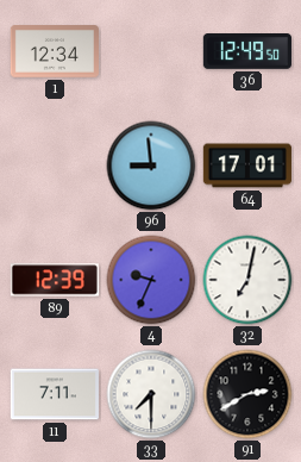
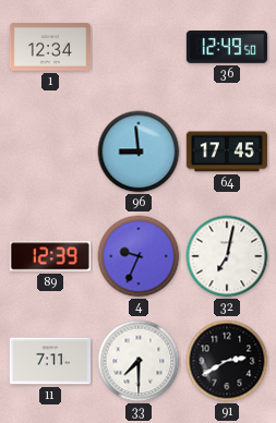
64: 17:01 -> 17:45
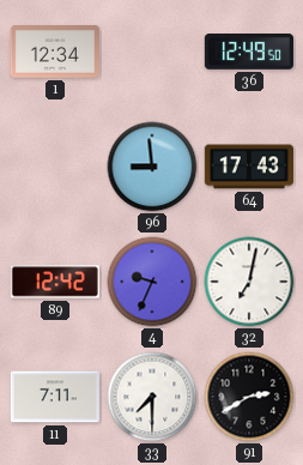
64: 17:45 -> 17:43
89: 12:39 -> 12:42
